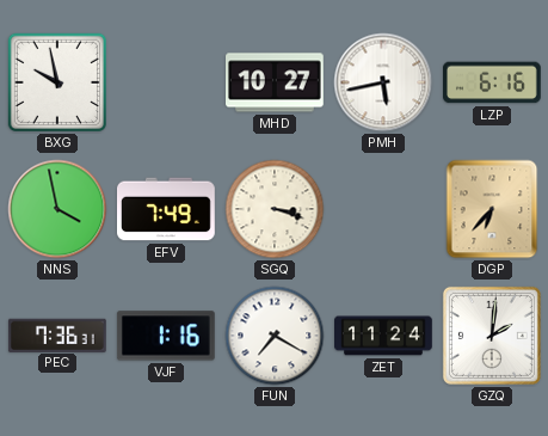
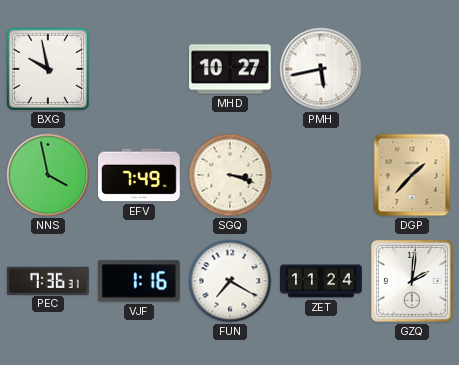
LZP: 6:16 -> none
DGP: 6:37 -> 1:37
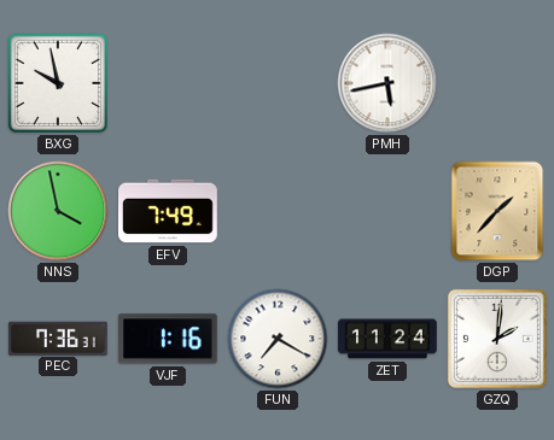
MHD: 10:27 -> none
SGQ: 3:18 -> none
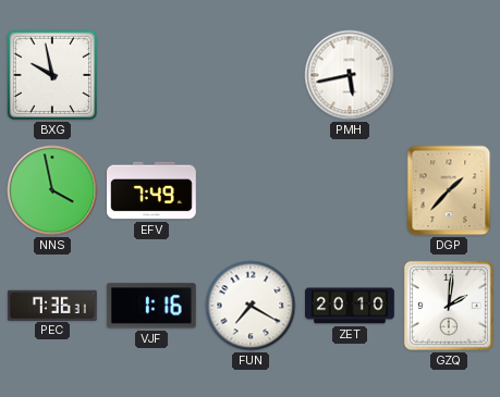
ZET: 11:24 -> 20:10
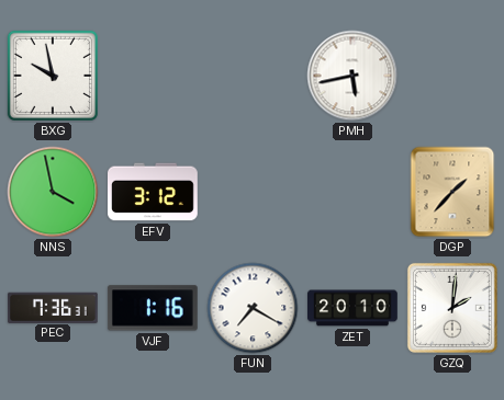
EFV: 7:49 -> 3:12
